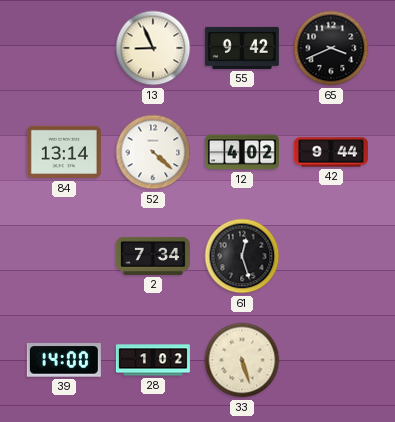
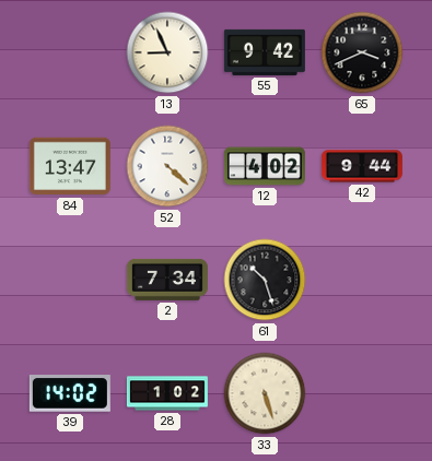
84: 13:14 -> 13:47
61: 12:27 -> 10:27
39: 14:00 -> 14:02
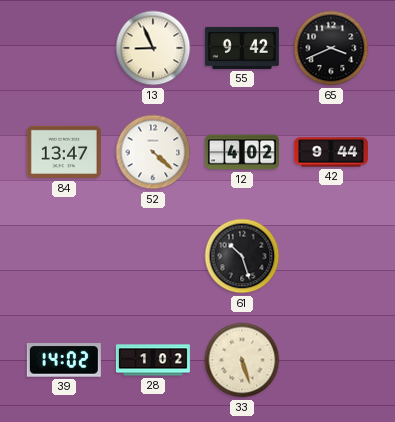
2: 7:34 -> none
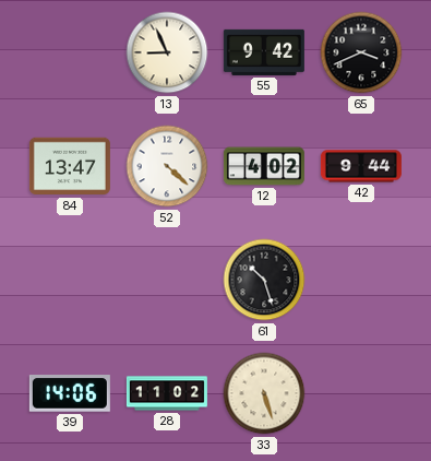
39: 14:02 -> 14:06
28: 1:02 -> 11:02
